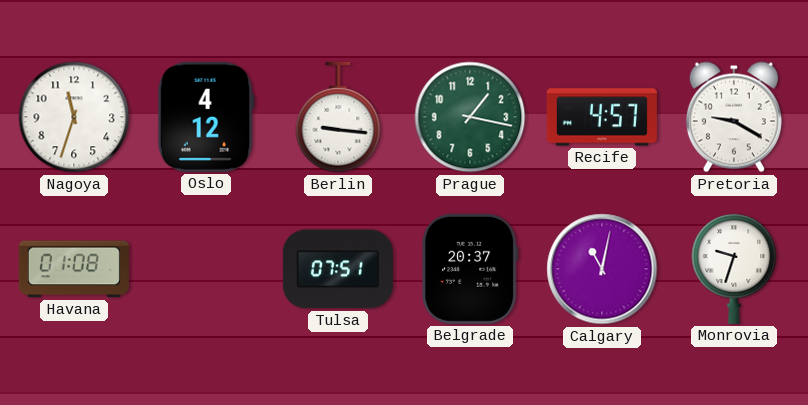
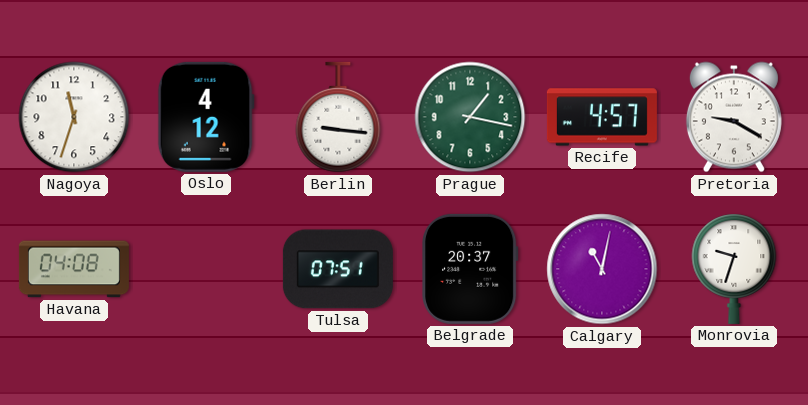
Havana: 01:08 -> 04:08
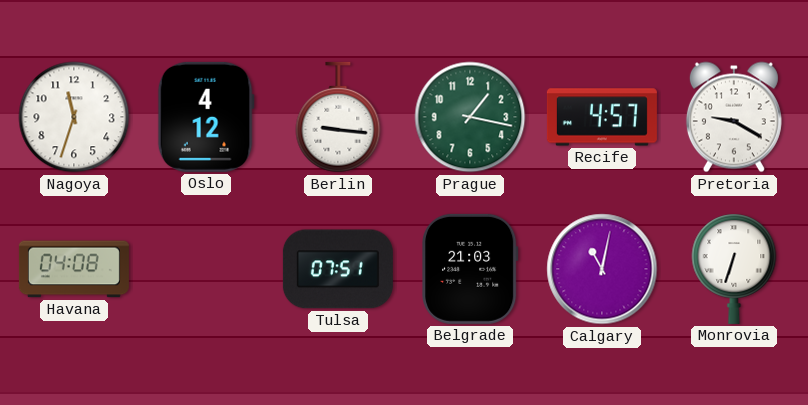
Belgrade: 20:37 -> 21:03
Monrovia: 9:33 -> 6:33
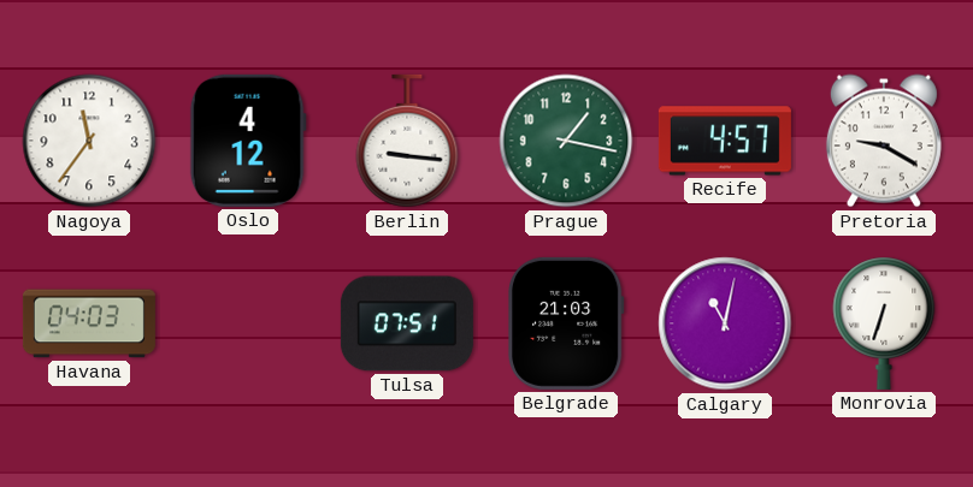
Nagoya: 11:33 -> 11:36
Havana: 04:08 -> 04:03
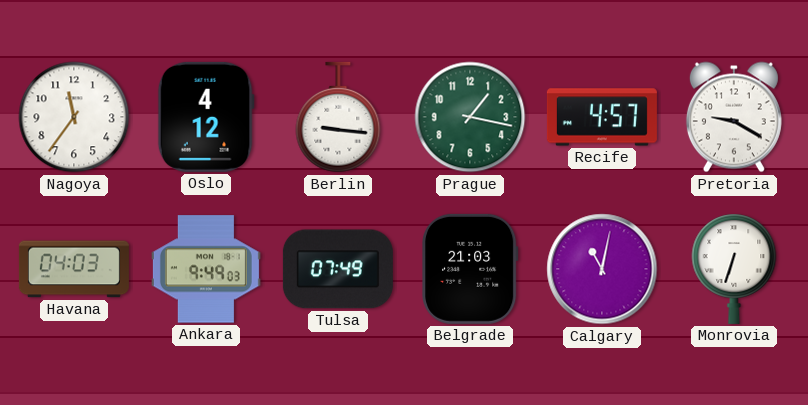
Ankara: none -> 9:49
Tulsa: 07:51 -> 07:49
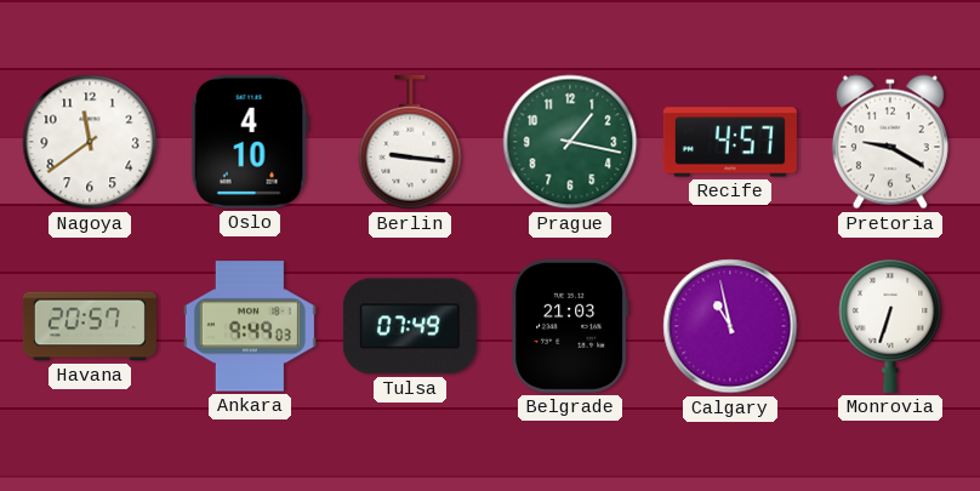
Nagoya: 11:36 -> 11:39
Oslo: 4:12 -> 4:10
Havana: 04:03 -> 20:57
Calgary: 11:02 -> 10:58
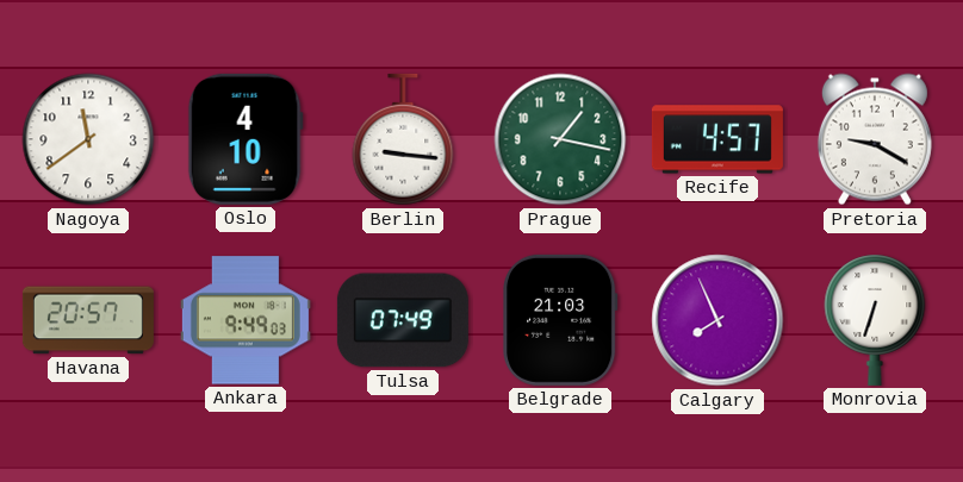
Calgary: 10:58 -> 7:56
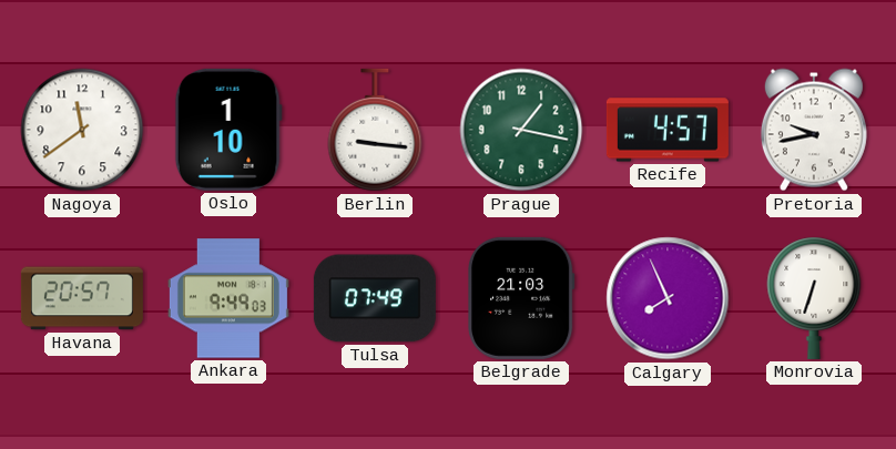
Oslo: 4:10 -> 1:10
Pretoria: 9:20 -> 9:43
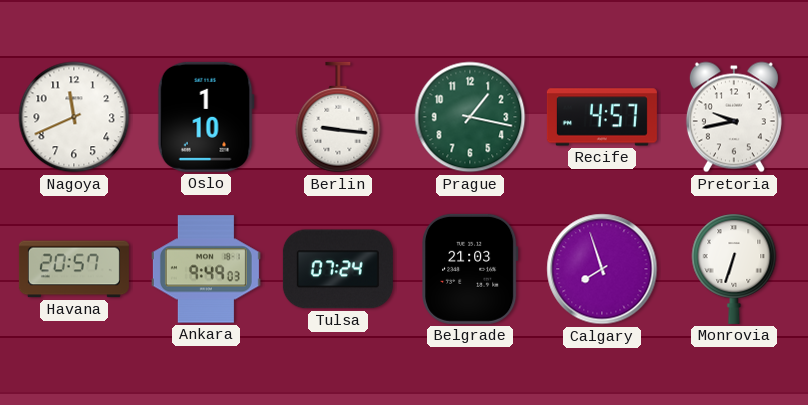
Nagoya: 11:39 -> 11:41
Tulsa: 07:49 -> 07:24
Calgary: 7:56 -> 7:57
